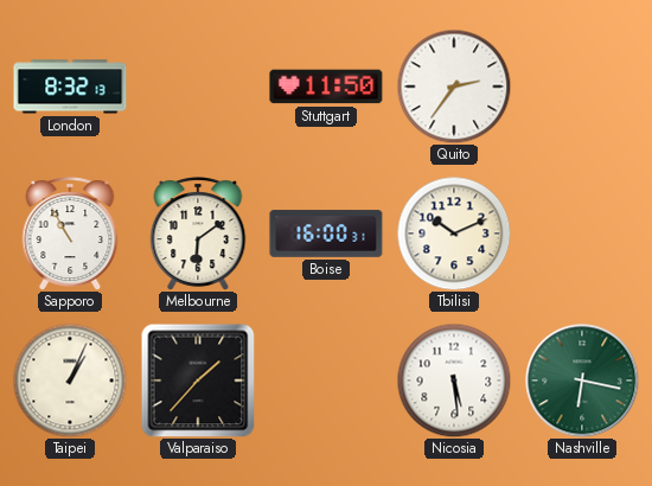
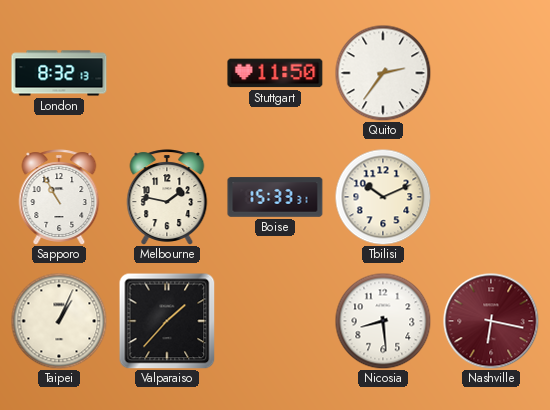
Melbourne: 6:09 -> 1:47
Boise: 16:00 -> 15:33
Nicosia: 5:29 -> 8:29
Nashville dial: green -> burgundy
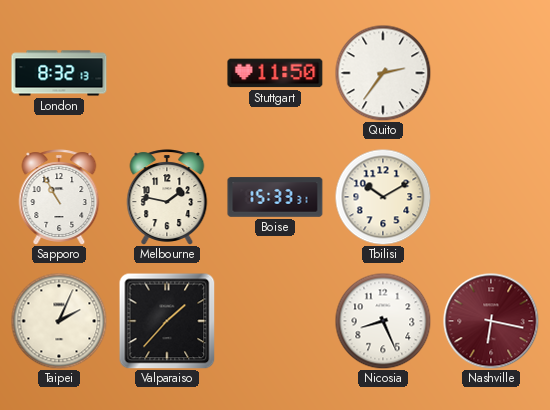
Tbilisi: 10:11 -> 10:10
Taipei: 1:04 -> 2:04
Nicosia: 8:29 -> 8:26
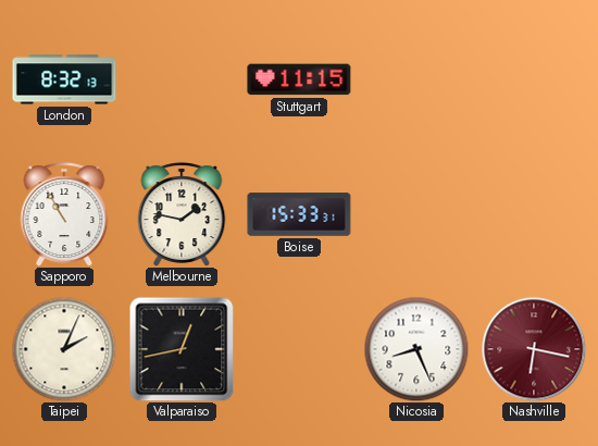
Stuttgart: 11:50 -> 11:15
Quito: 2:36 -> none
Tbilisi: 10:10 -> none
Valparaiso: 1:37 -> 12:43
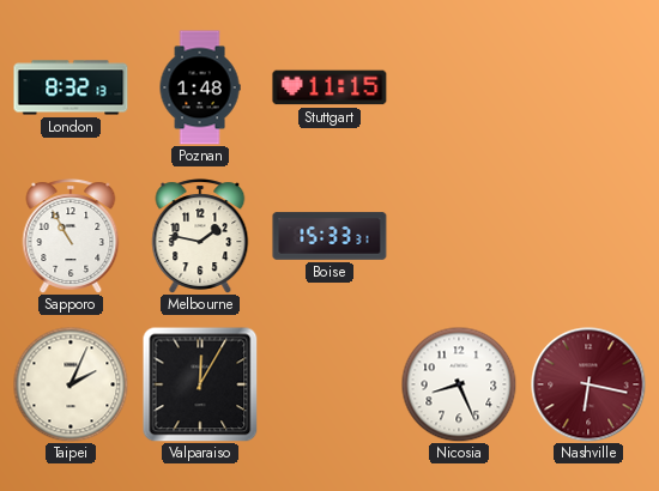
Poznan: none -> 1:48
Valparaiso: 12:43 -> 12:05
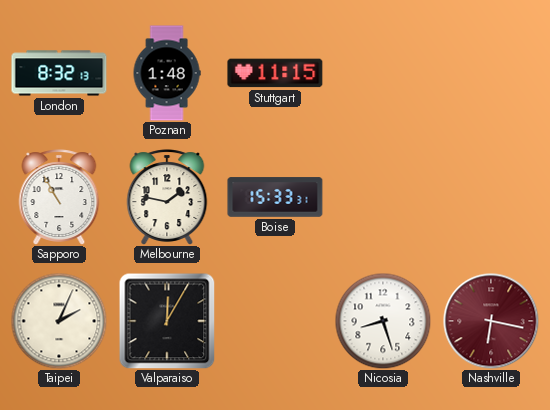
Nicosia: 8:26 -> 8:27
